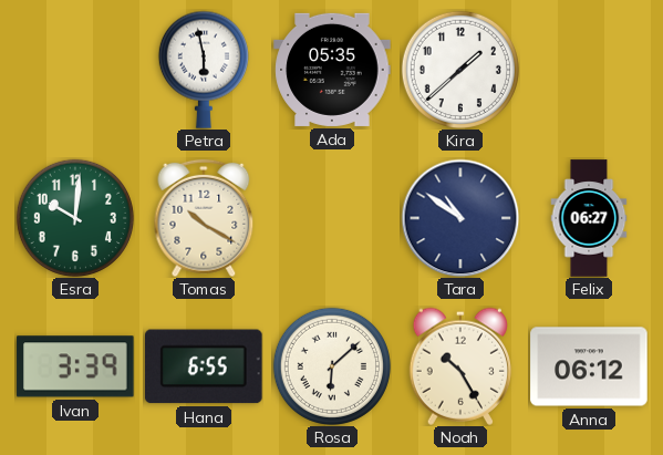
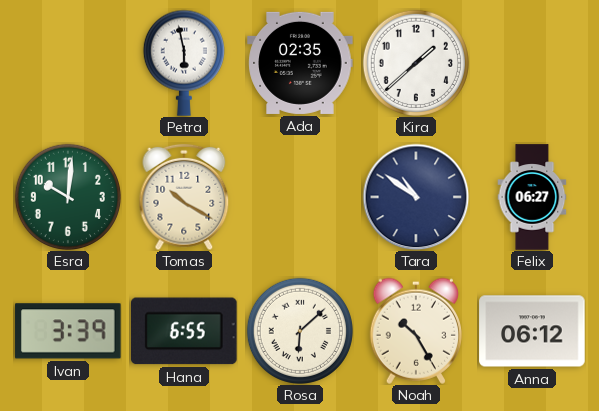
Ada: 05:35 -> 02:35
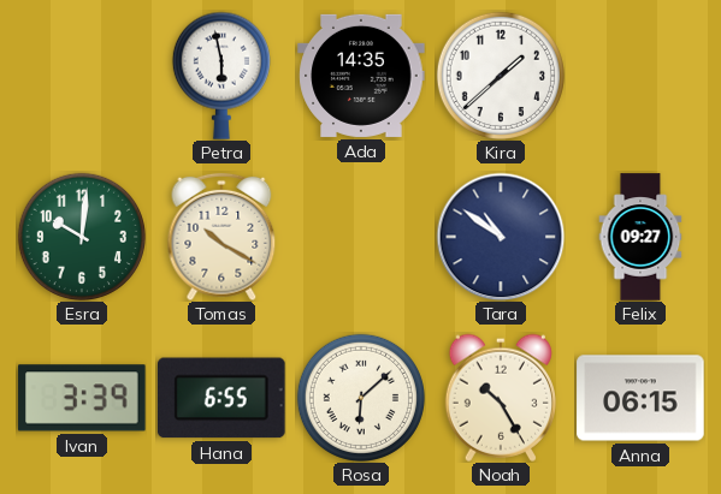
Ada: 02:35 -> 14:35
Felix: 06:27 -> 09:27
Anna: 06:12 -> 06:15
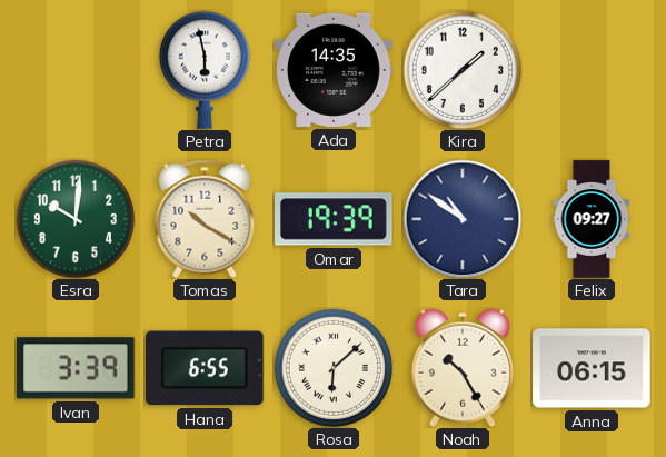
Omar: none -> 19:39
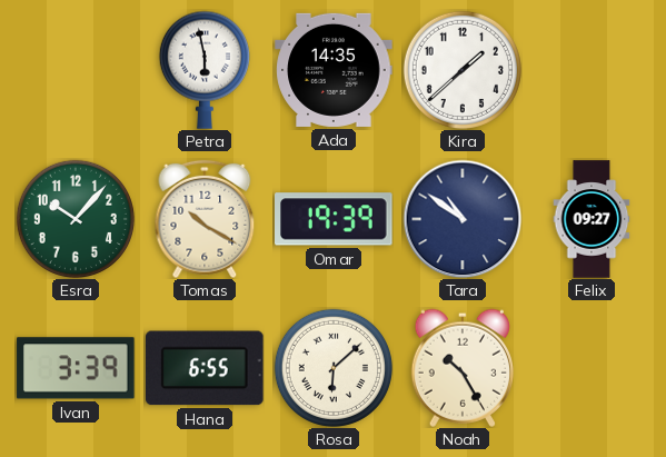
Esra: 10:01 -> 10:07
Anna: 06:15 -> none
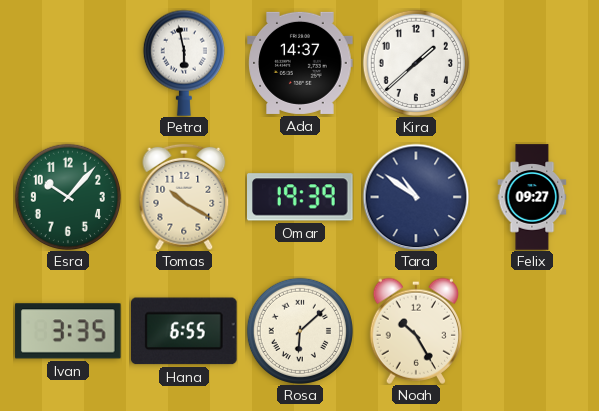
Ada: 14:35 -> 14:37
Ivan: 3:39 -> 3:35
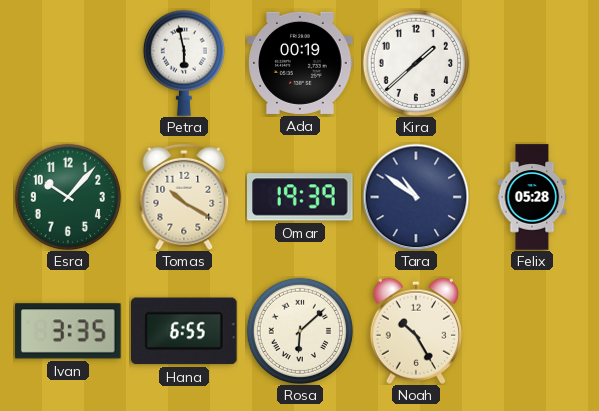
Ada: 14:37 -> 00:19
Felix: 09:27 -> 05:28
